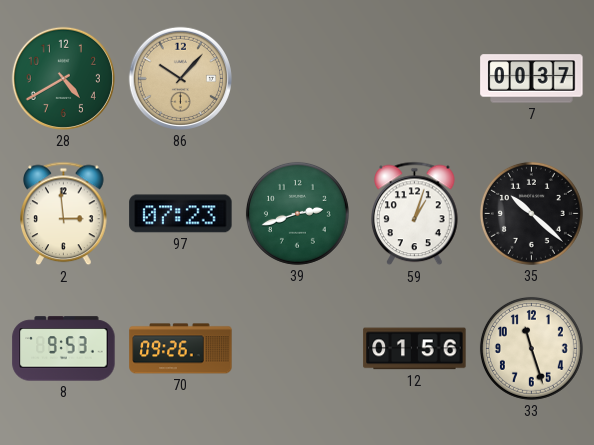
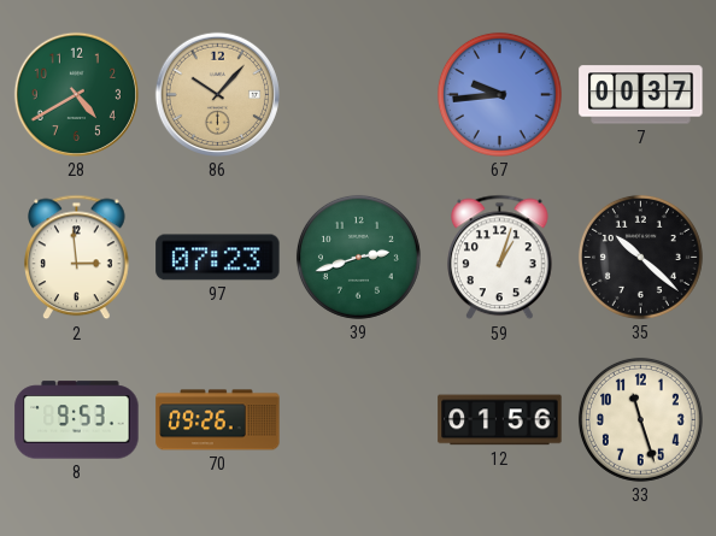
67: none -> 9:44
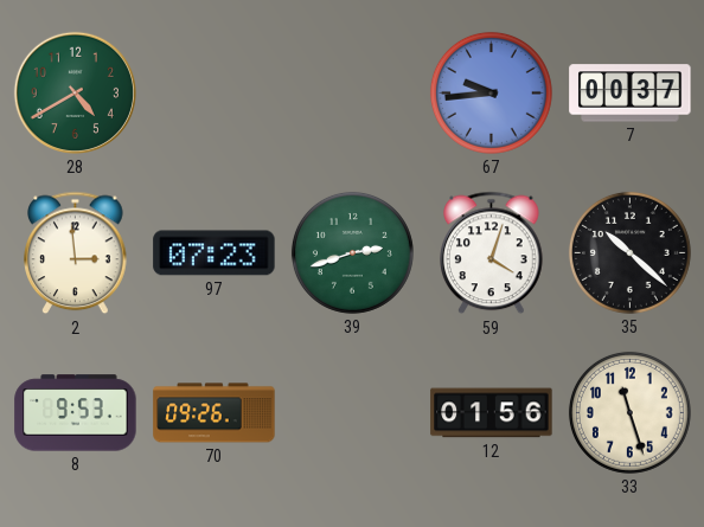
86: 10:07 -> none
59: 1:03 -> 4:03
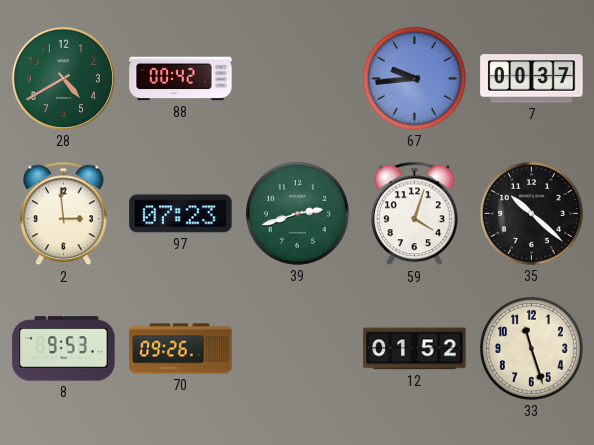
88: none -> 00:42
12: 01:56 -> 01:52
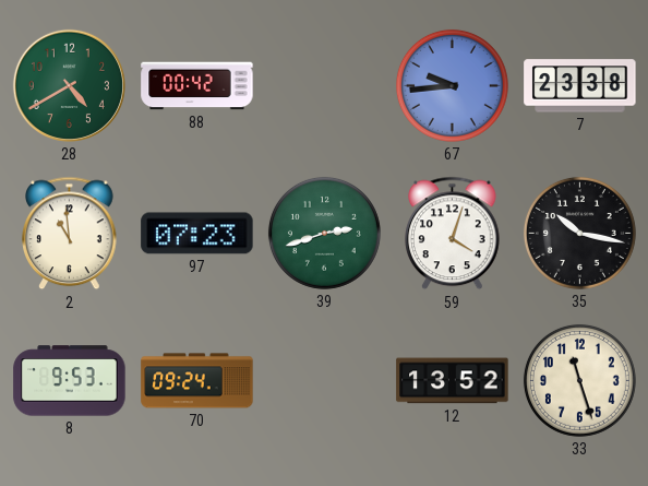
7: 00:37 -> 23:38
2: 2:59 -> 10:59
35: 10:22 -> 10:17
70: 09:26 -> 09:24
12: 01:52 -> 13:52
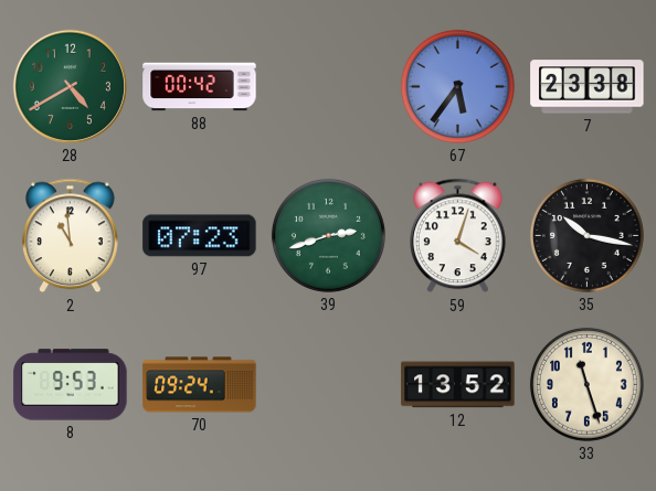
67: 9:44 -> 5:36
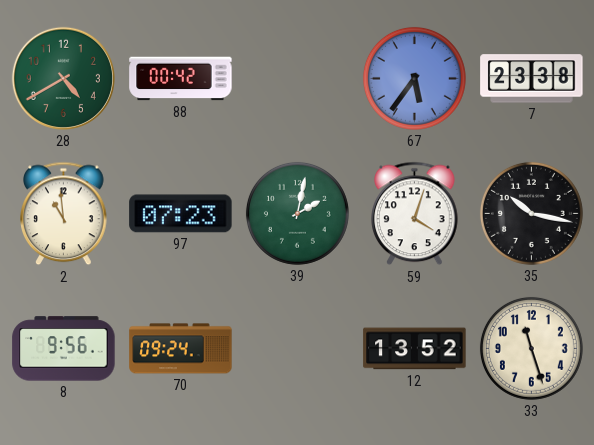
39: 2:42 -> 2:02
8: 9:53 -> 9:56
